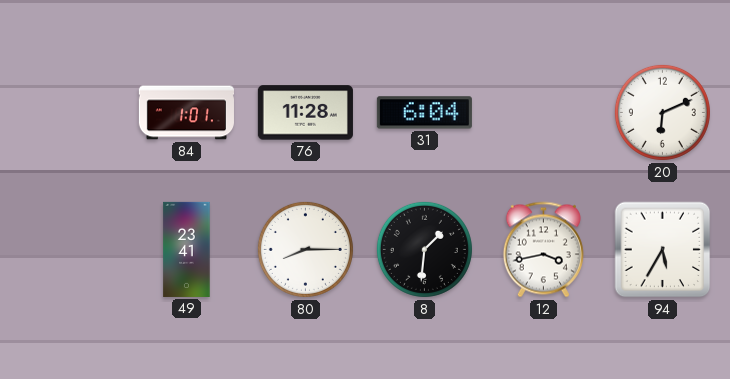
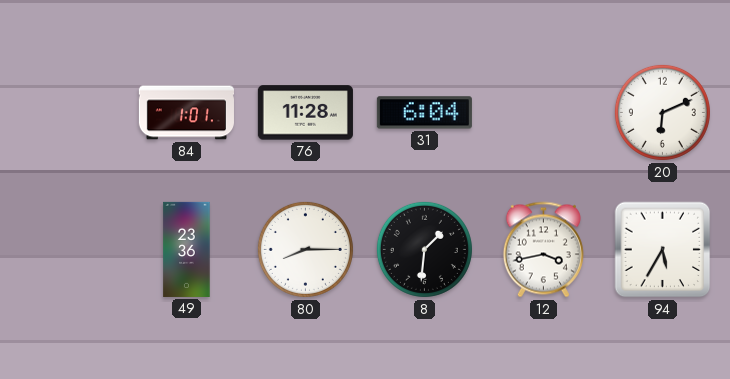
49: 23:41 -> 23:36
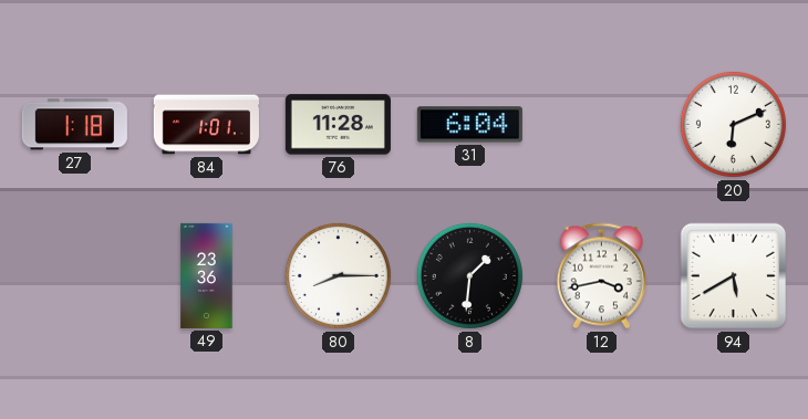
27: none -> 1:18
94: 5:35 -> 5:40
